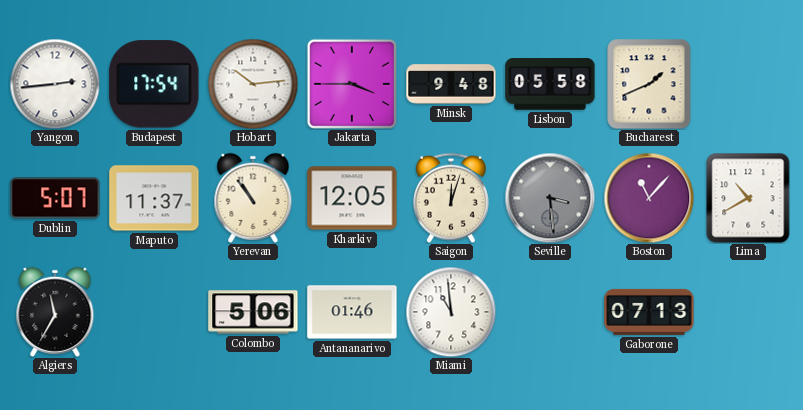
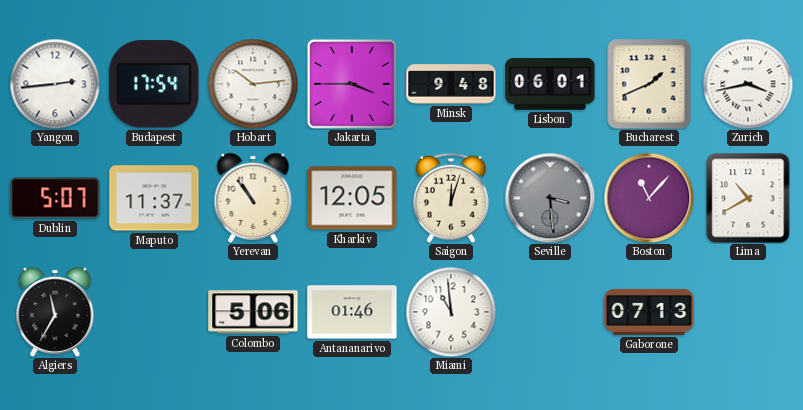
Lisbon: 05:58 -> 06:01
Zurich: none -> 3:43
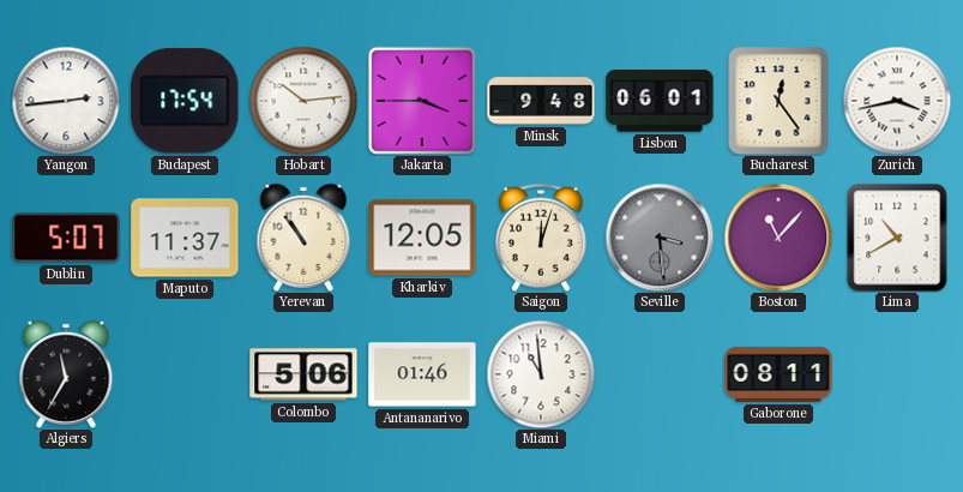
Bucharest: 1:41 -> 12:24
Gaborone: 07:13 -> 08:11
